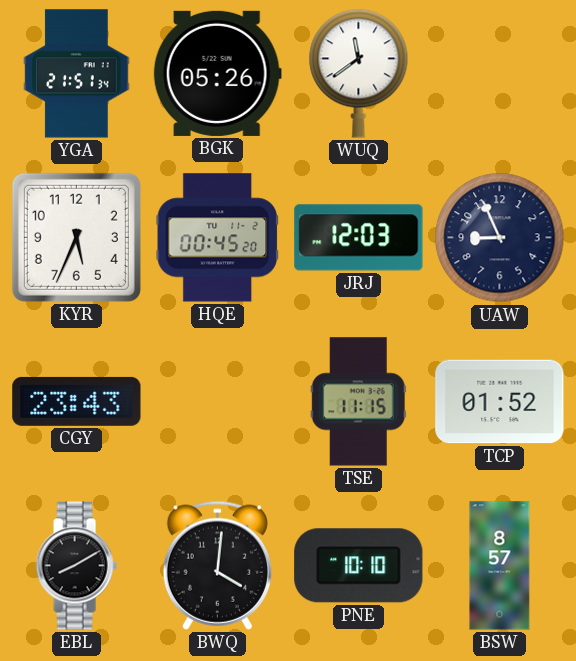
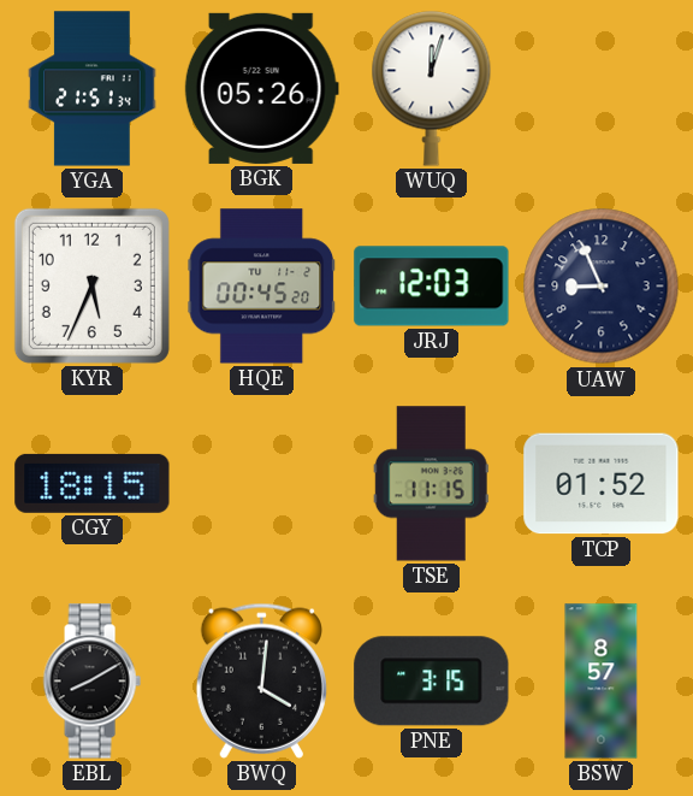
WUQ: 11:39 -> 12:03
CGY: 23:43 -> 18:15
PNE: 10:10 -> 3:15
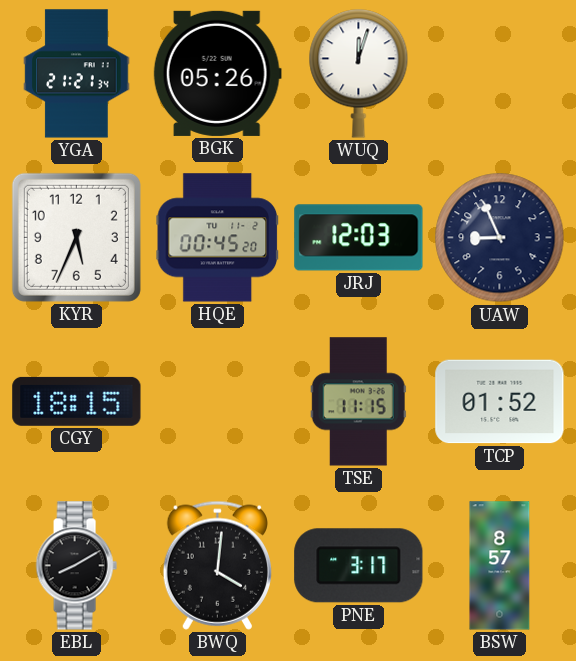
YGA: 21:51 -> 21:21
PNE: 3:15 -> 3:17
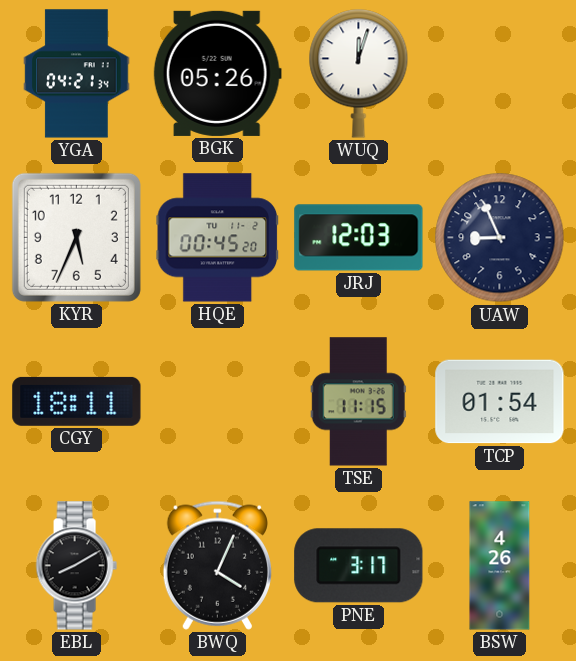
YGA: 21:21 -> 04:21
CGY: 18:15 -> 18:11
TCP: 01:52 -> 01:54
BWQ: 4:01 -> 4:04
BSW: 8:57 -> 4:26
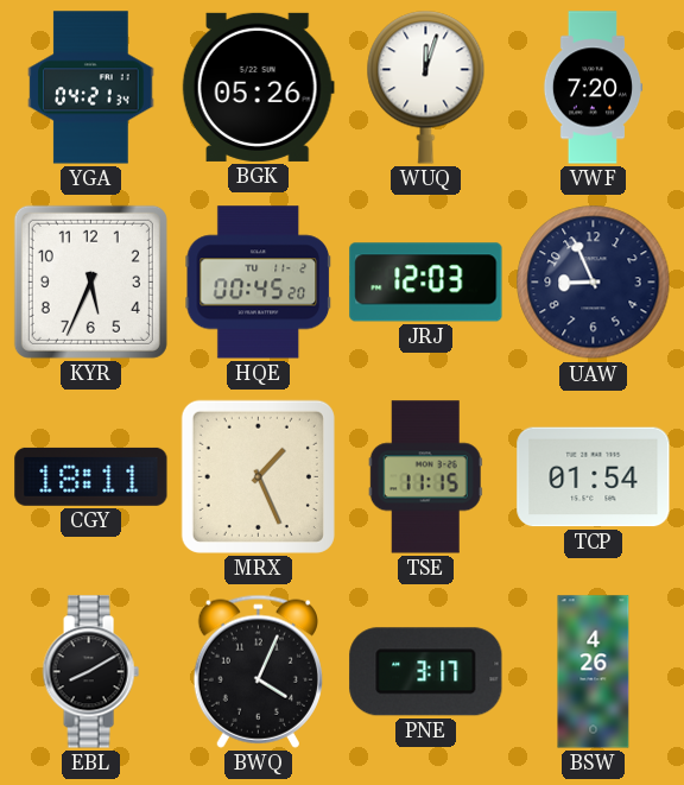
VWF: none -> 7:20
MRX: none -> 1:26
